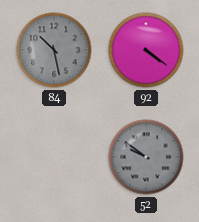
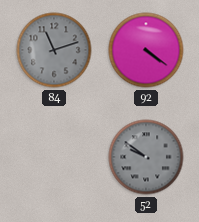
84: 10:28 -> 11:12
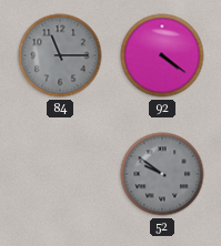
84: 11:12 -> 11:15
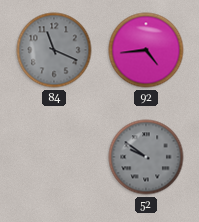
84: 11:15 -> 11:19
92: 4:21 -> 4:44
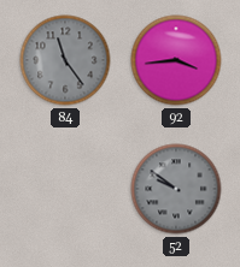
84: 11:19 -> 11:24
92: 4:44 -> 3:44
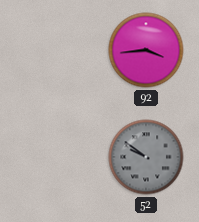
84: 11:24 -> none
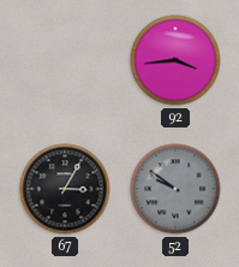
67: none -> 3:05
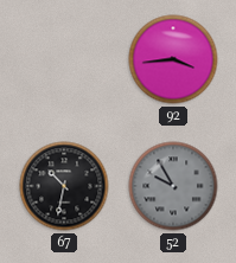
67: 3:05 -> 10:32
52: 9:51 -> 9:55
